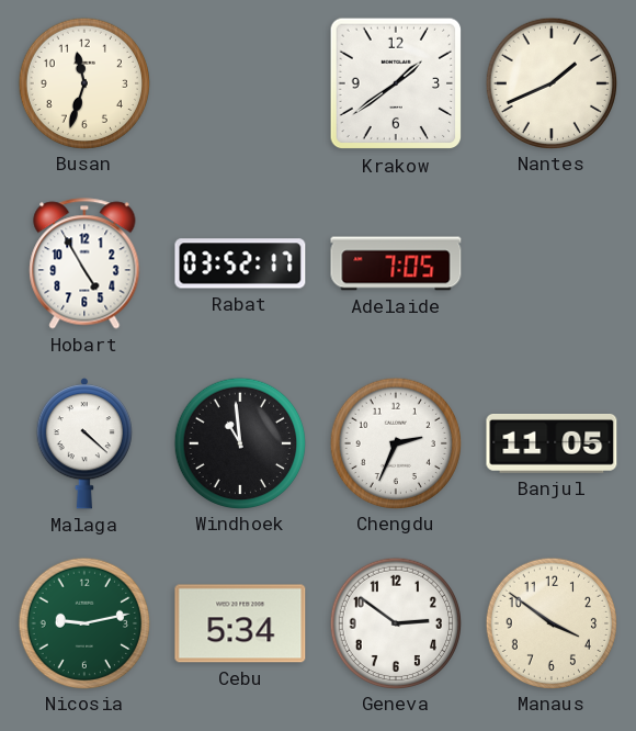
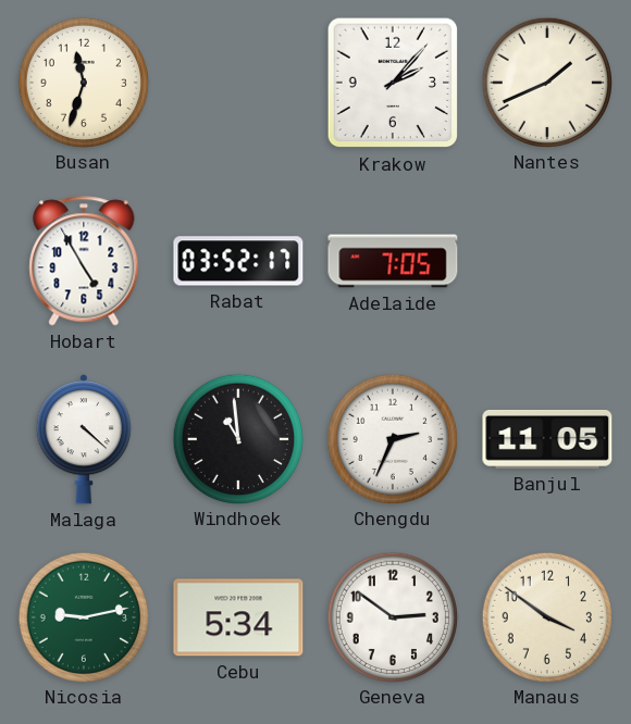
Krakow: 1:39 -> 2:07
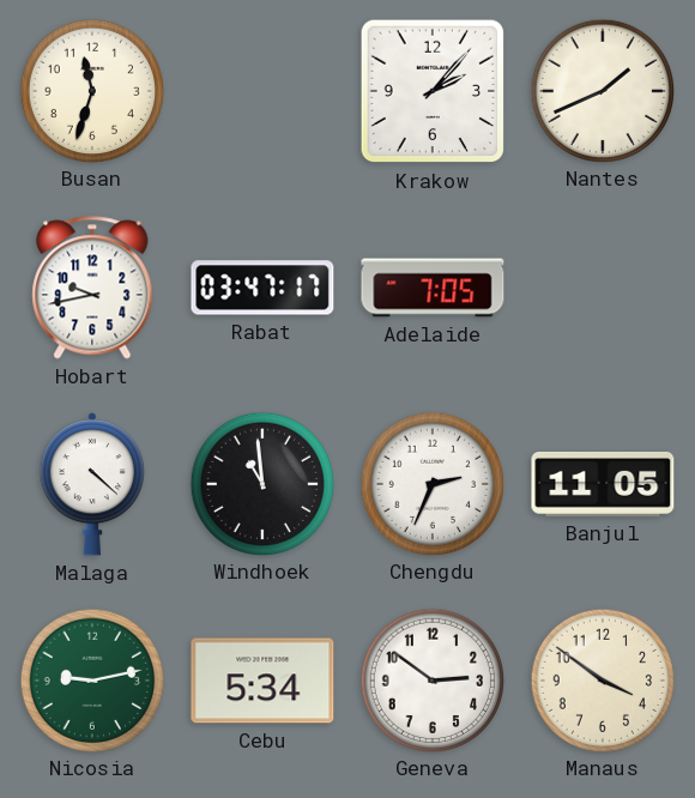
Hobart: 4:55 -> 9:43
Rabat: 03:52 -> 03:47
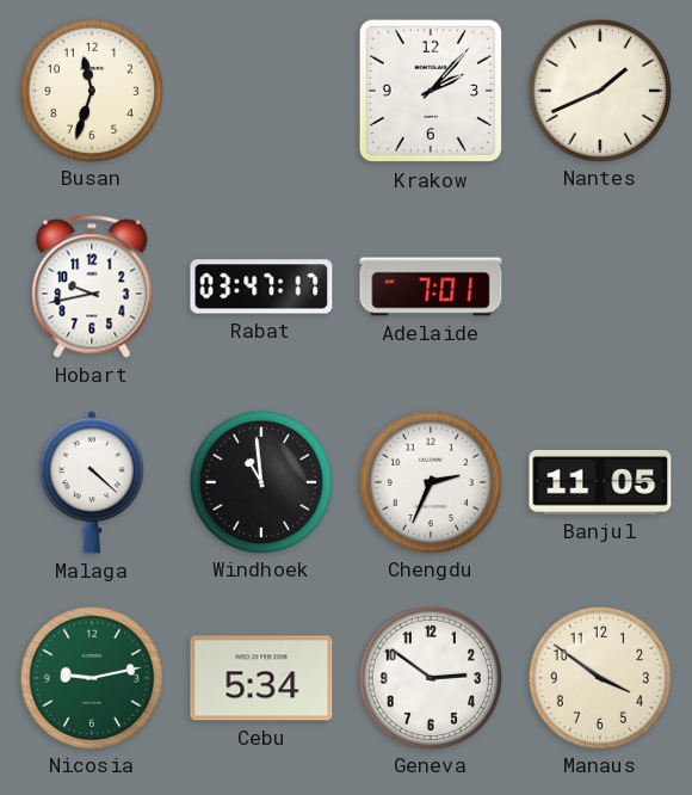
Adelaide: 7:05 -> 7:01
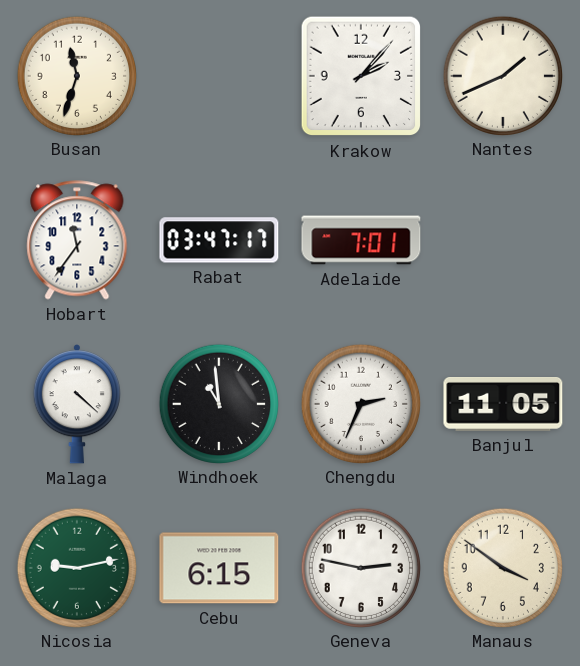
Hobart: 9:43 -> 11:36
Cebu: 5:34 -> 6:15
Geneva: 2:51 -> 2:47
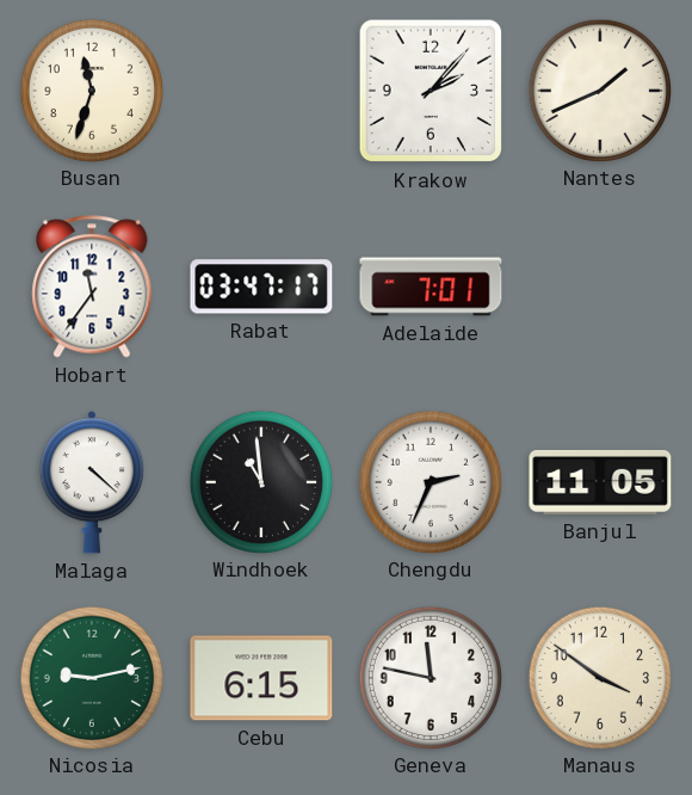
Geneva: 2:47 -> 11:47
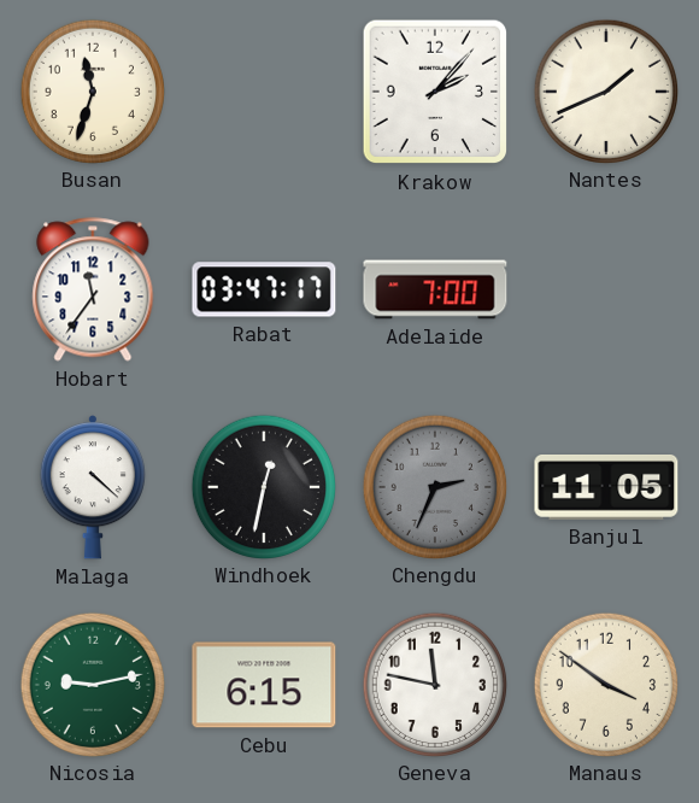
Adelaide: 7:01 -> 7:00
Windhoek: 10:59 -> 12:32
Chengdu dial: white -> grey
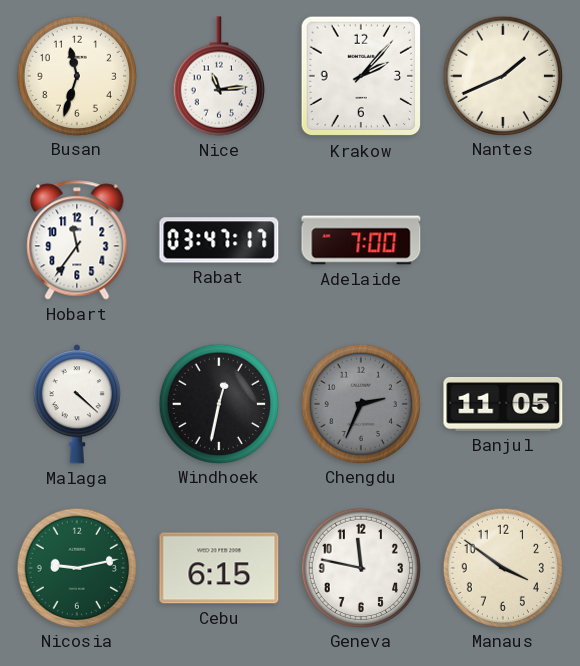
Nice: none -> 11:14
